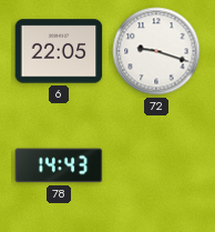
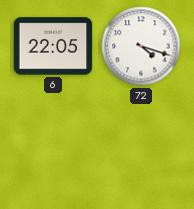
72: 9:18 -> 4:18
78: 14:43 -> none
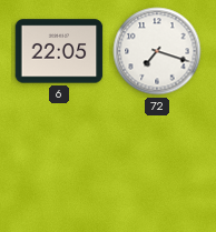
72: 4:18 -> 7:18
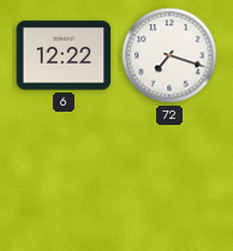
6: 22:05 -> 12:22
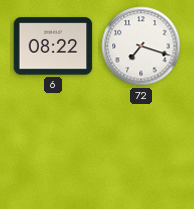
6: 12:22 -> 08:22
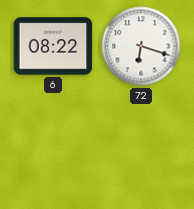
72: 7:18 -> 6:18
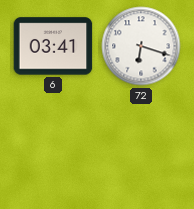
6: 08:22 -> 03:41
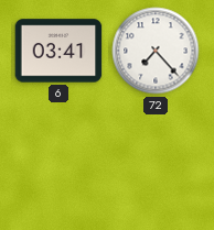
72: 6:18 -> 7:23
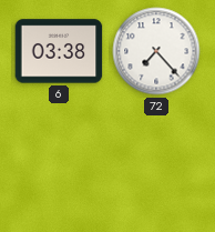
6: 03:41 -> 03:38
